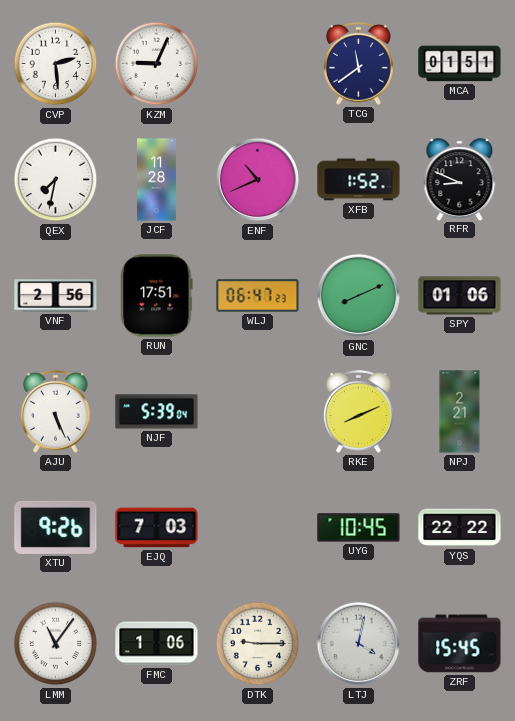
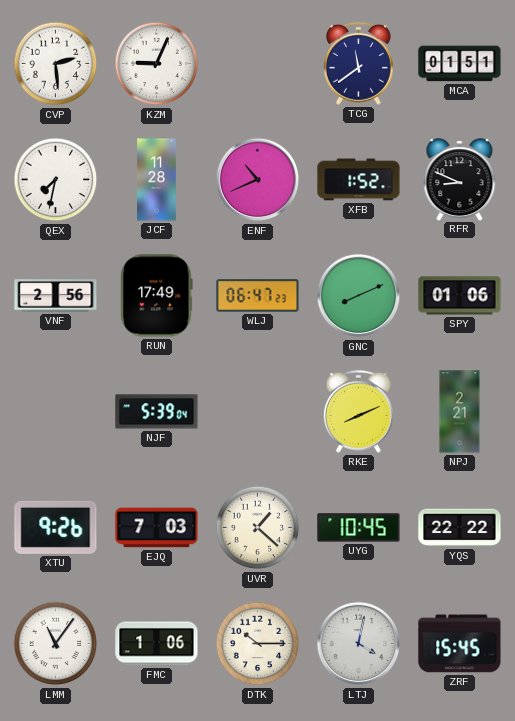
RUN: 17:51 -> 17:49
AJU: 5:26 -> none
UVR: none -> 1:22
DTK: 9:15 -> 10:15
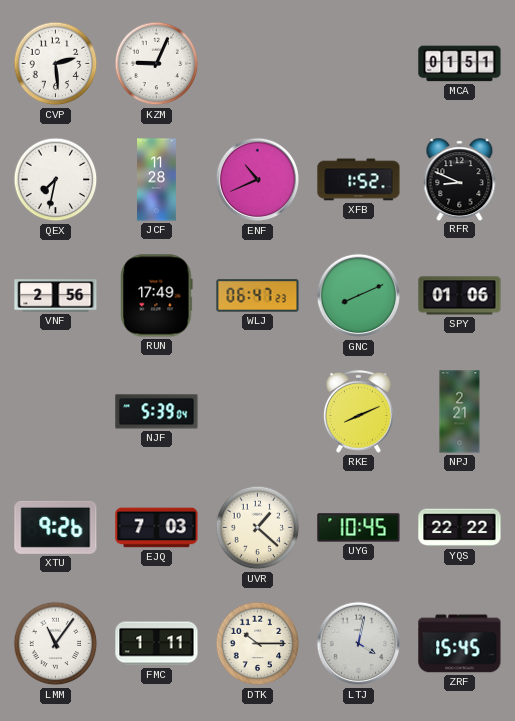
TCG: 11:39 -> none
FMC: 1:06 -> 1:11
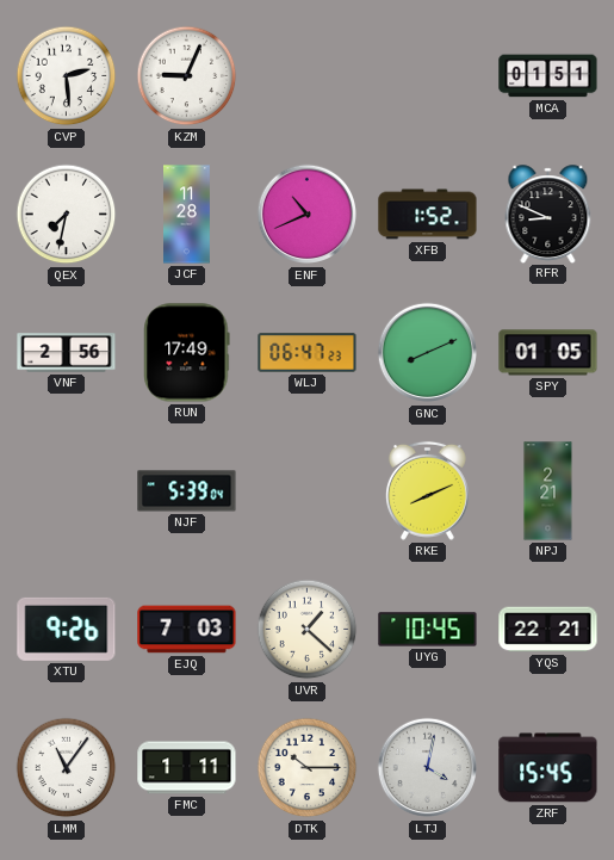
SPY: 01:06 -> 01:05
YQS: 22:22 -> 22:21
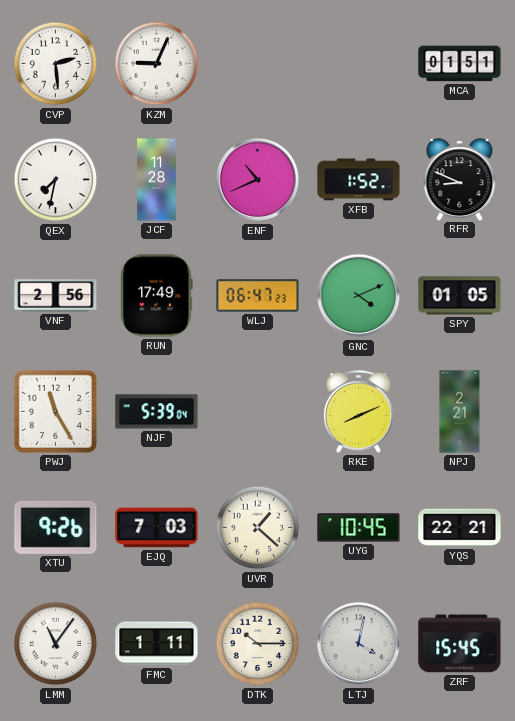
GNC: 8:11 -> 4:11
PWJ: none -> 11:25
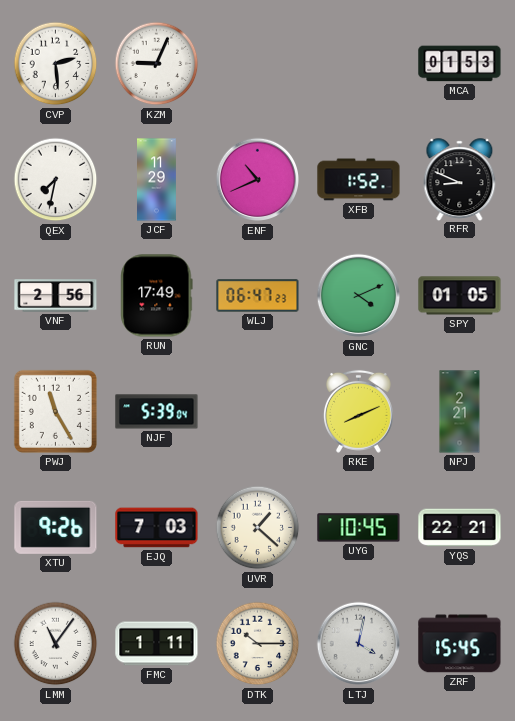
MCA: 01:51 -> 01:53
JCF: 11:28 -> 11:29
